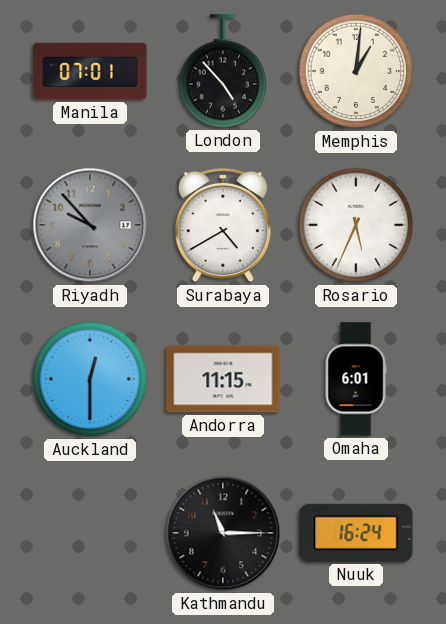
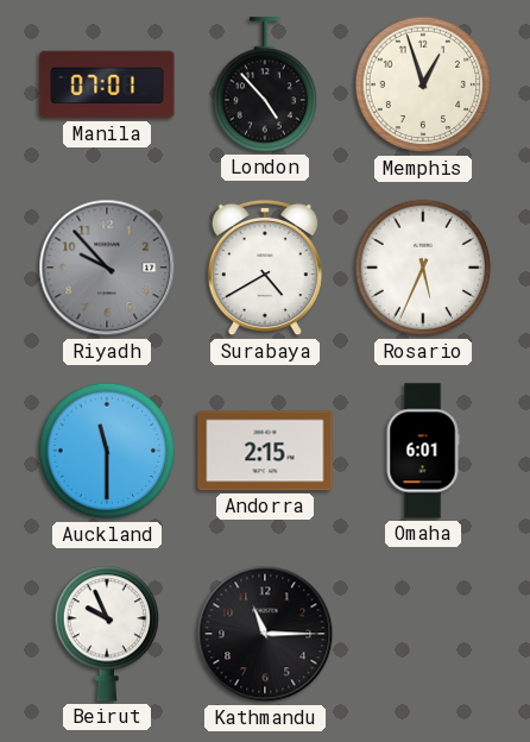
Memphis: 1:01 -> 12:57
Auckland: 12:30 -> 11:30
Andorra: 11:15 -> 2:15
Beirut: none -> 9:56
Nuuk: 16:24 -> none
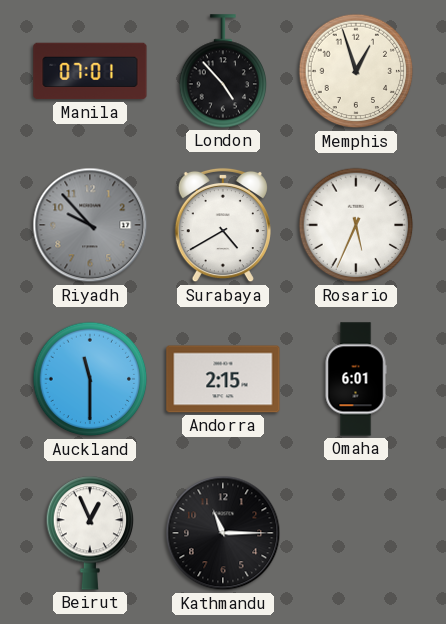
Beirut: 9:56 -> 12:56
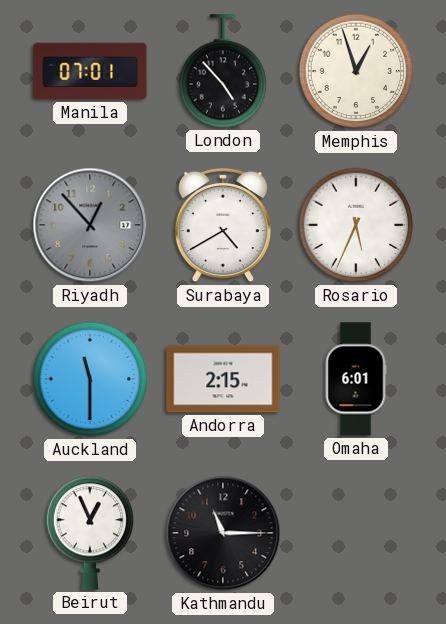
Riyadh: 9:53 -> 12:53
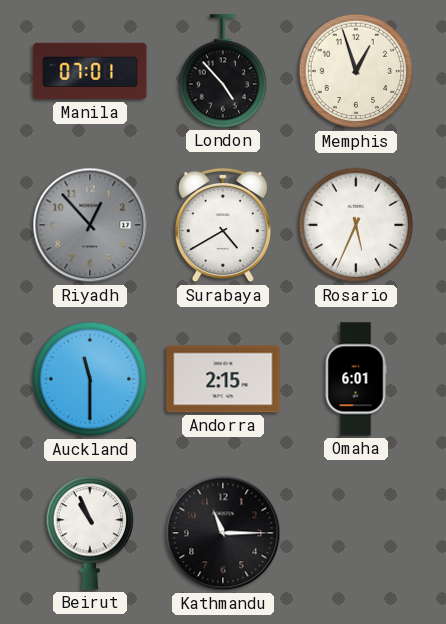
Beirut: 12:56 -> 10:56
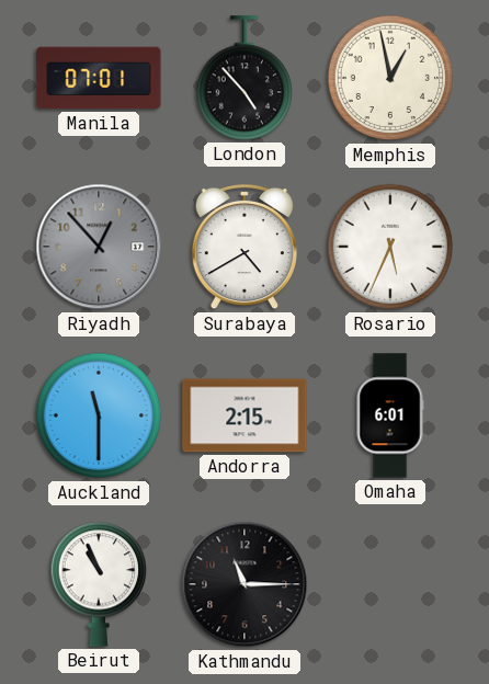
Memphis: 12:57 -> 12:58
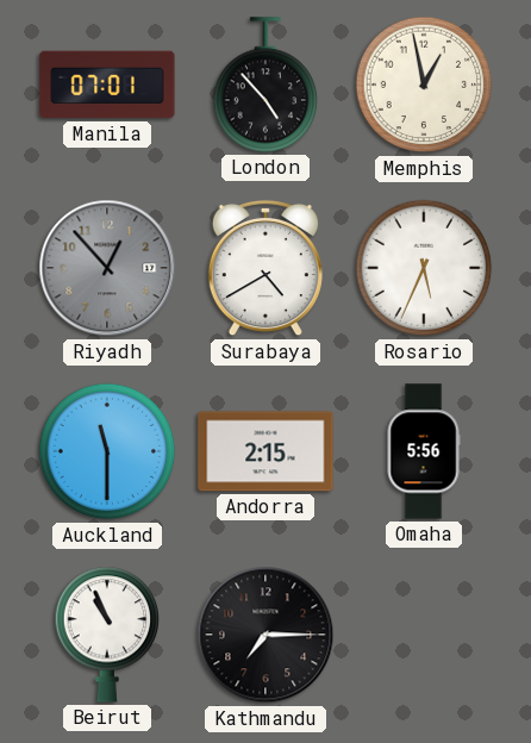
Omaha: 6:01 -> 5:56
Kathmandu: 11:15 -> 7:15
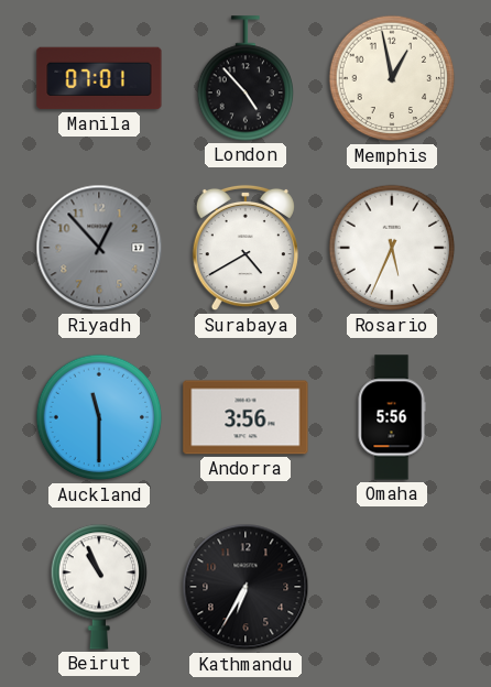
Andorra: 2:15 -> 3:56
Kathmandu: 7:15 -> 6:35
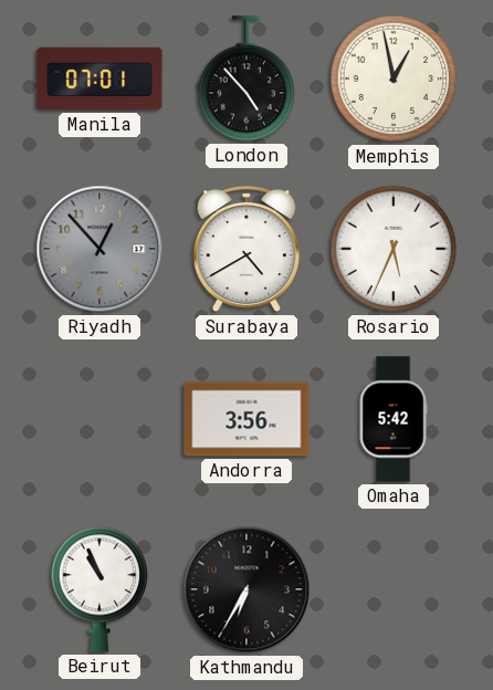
Auckland: 11:30 -> none
Omaha: 5:56 -> 5:42
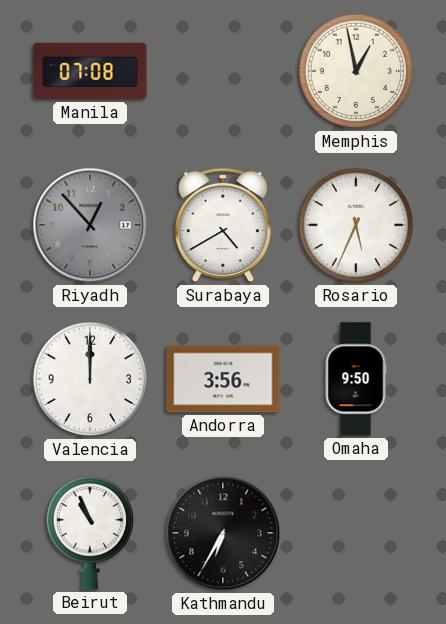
Manila: 07:01 -> 07:08
London: 4:53 -> none
Valencia: none -> 12:00
Omaha: 5:42 -> 9:50
